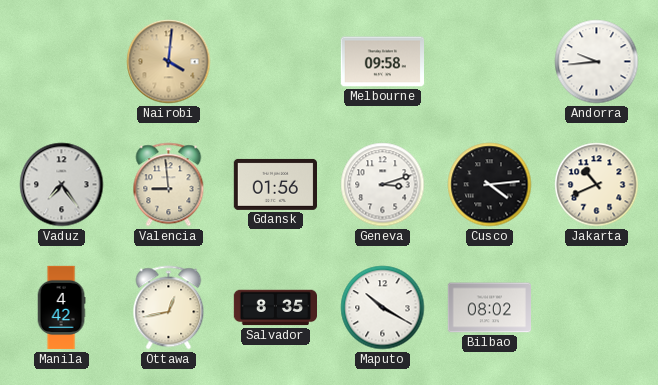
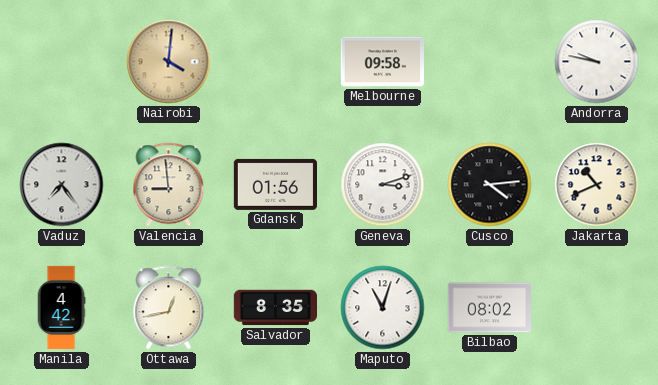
Andorra: 9:44 -> 9:47
Maputo: 10:20 -> 11:03
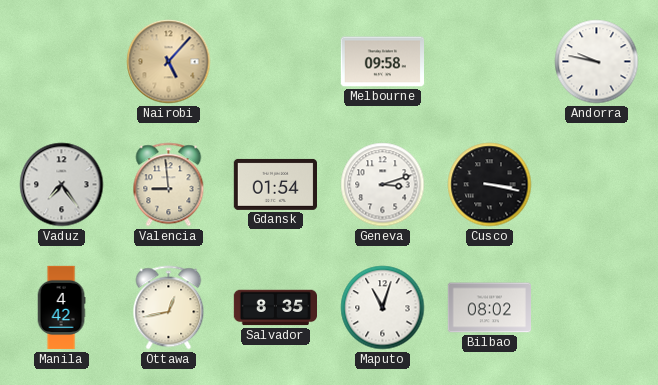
Nairobi: 4:01 -> 5:07
Gdansk: 01:56 -> 01:54
Cusco: 4:14 -> 3:17
Jakarta: 10:41 -> none
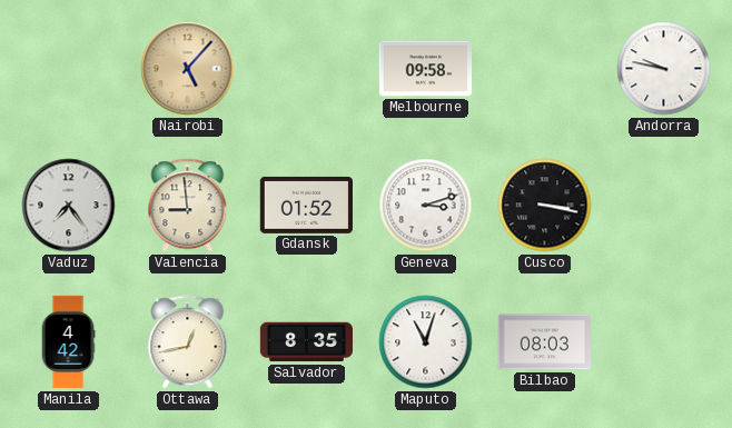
Gdansk: 01:54 -> 01:52
Bilbao: 08:02 -> 08:03
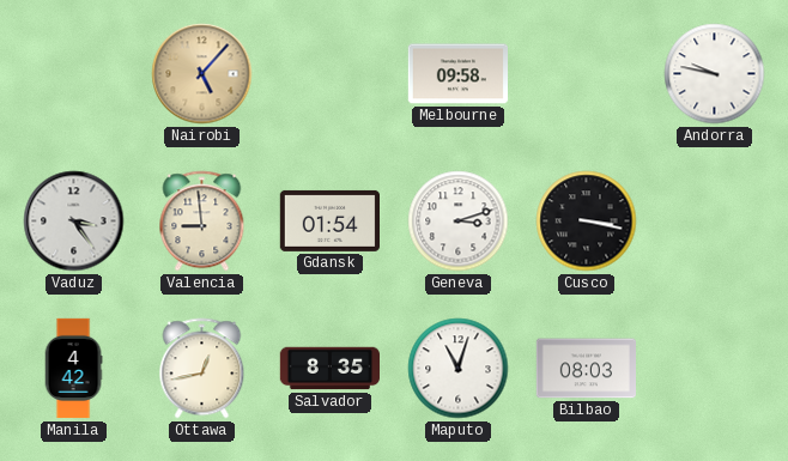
Vaduz: 7:24 -> 3:24
Gdansk: 01:52 -> 01:54
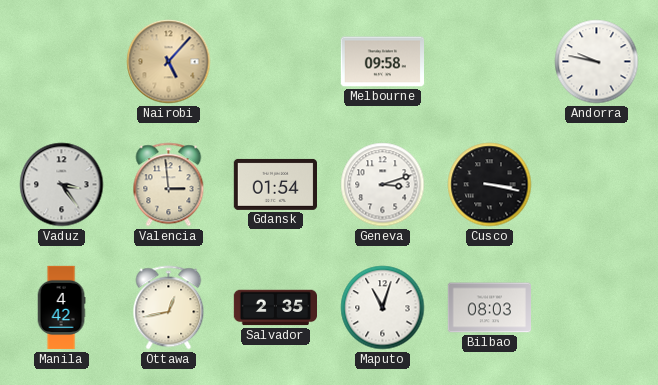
Valencia: 8:59 -> 2:59
Salvador: 8:35 -> 2:35
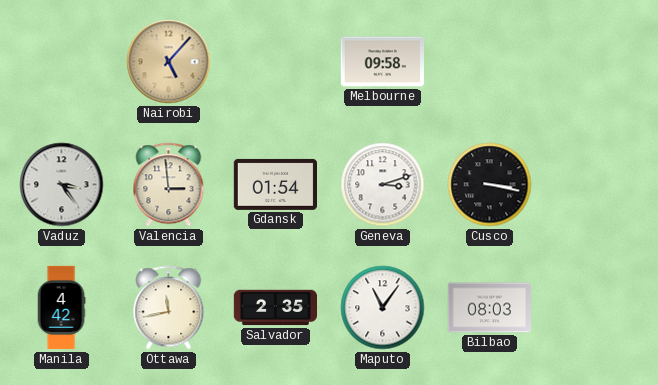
Andorra: 9:47 -> none
Ottawa: 12:43 -> 11:43
Maputo: 11:03 -> 11:06
